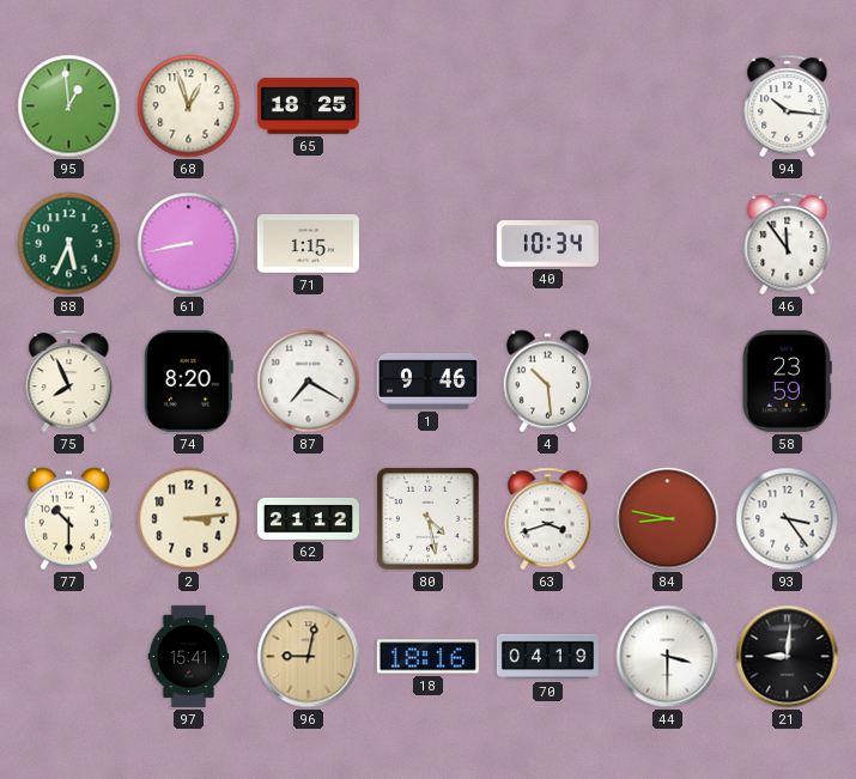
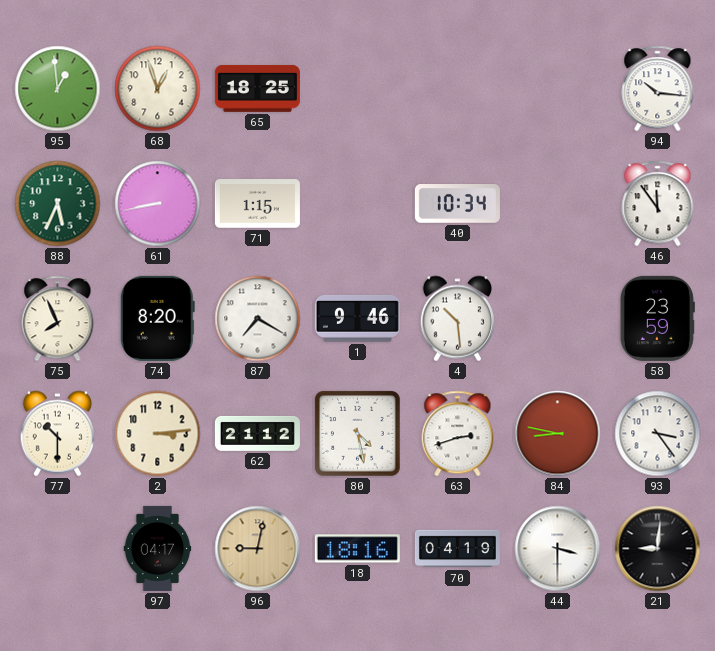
63: 3:42 -> 2:42
97: 15:41 -> 04:17
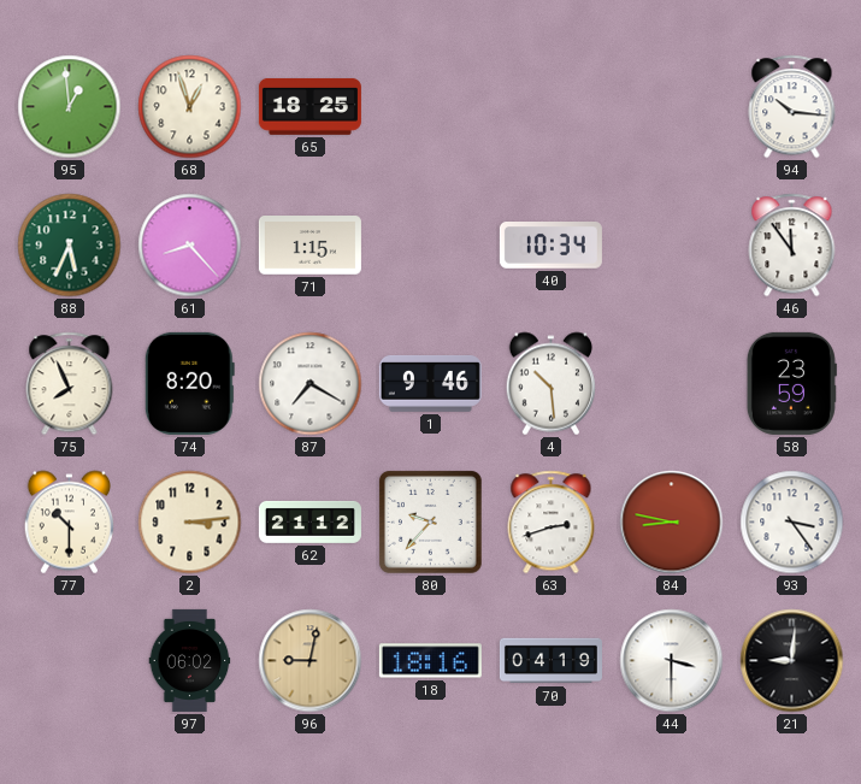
61: 8:43 -> 8:23
80: 4:28 -> 9:37
97: 04:17 -> 06:02
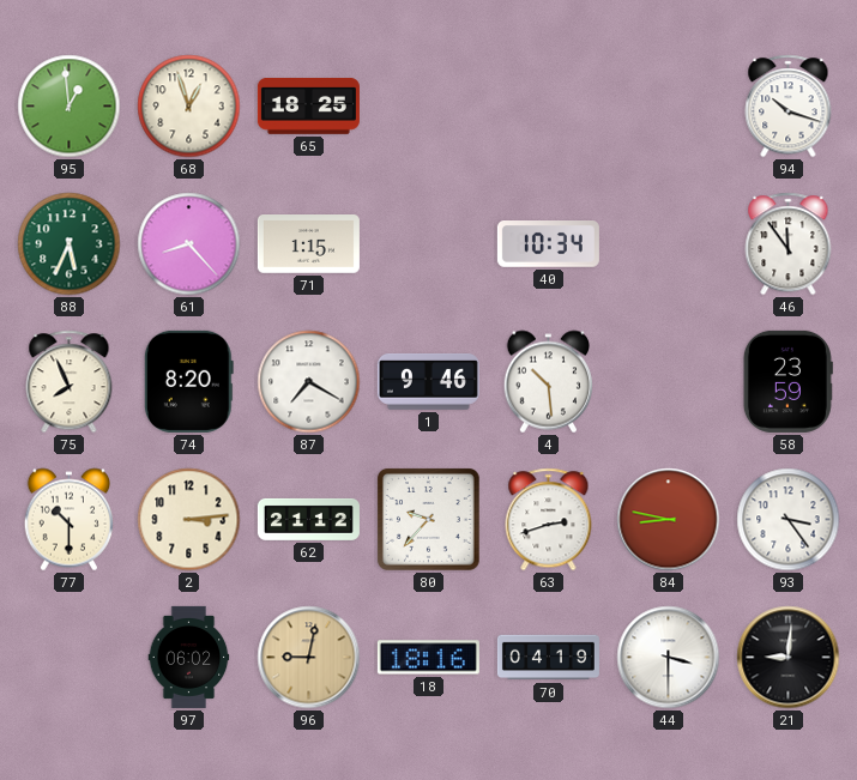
94: 10:16 -> 10:18
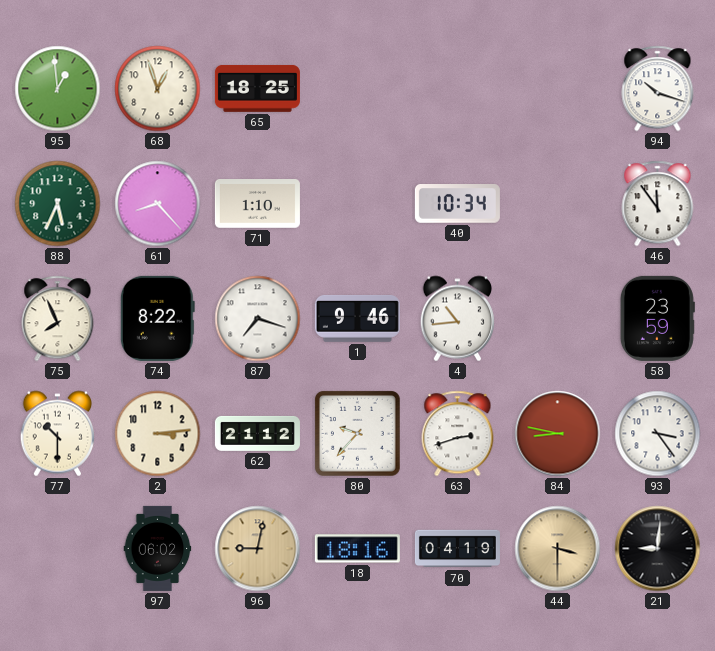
71: 1:15 -> 1:10
74: 8:20 -> 8:22
87: 7:20 -> 7:18
4: 10:29 -> 10:44
44 dial: white -> champagne
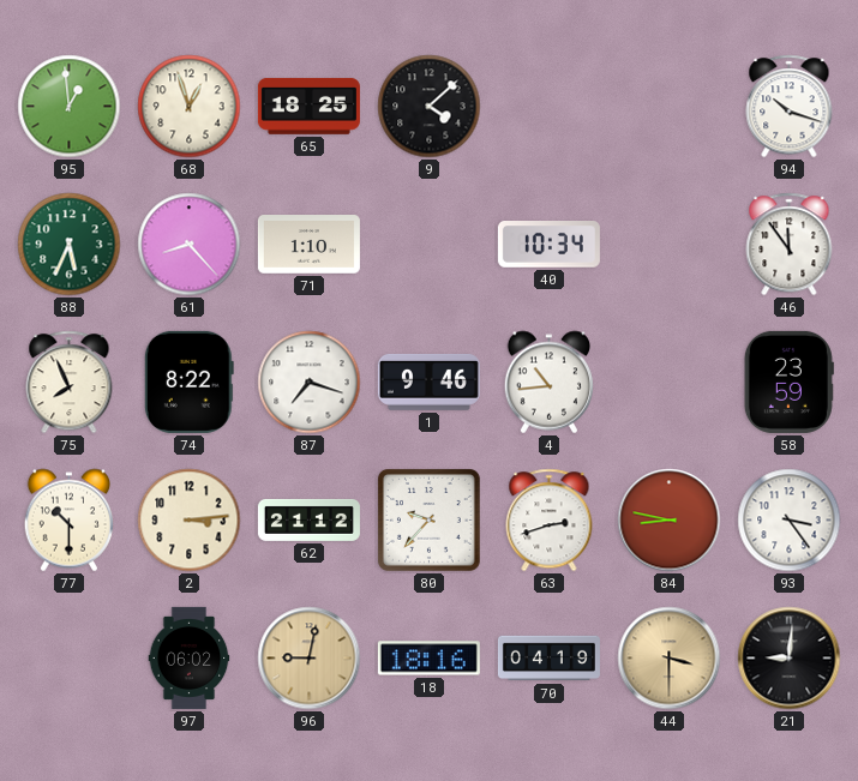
9: none -> 4:08
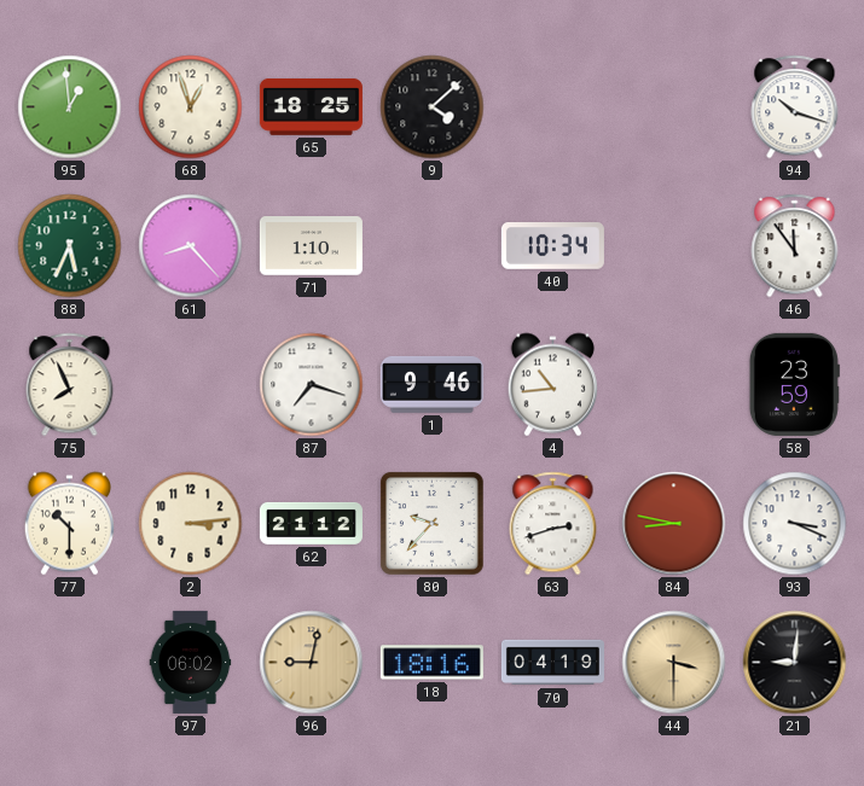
74: 8:22 -> none
93: 3:24 -> 3:19
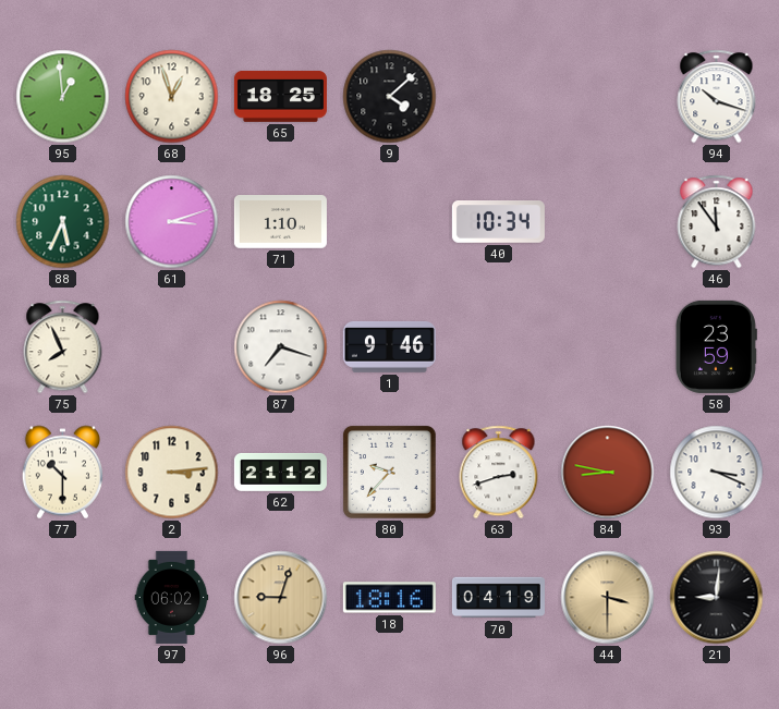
61: 8:23 -> 3:12
4: 10:44 -> none
96: 9:02 -> 9:03
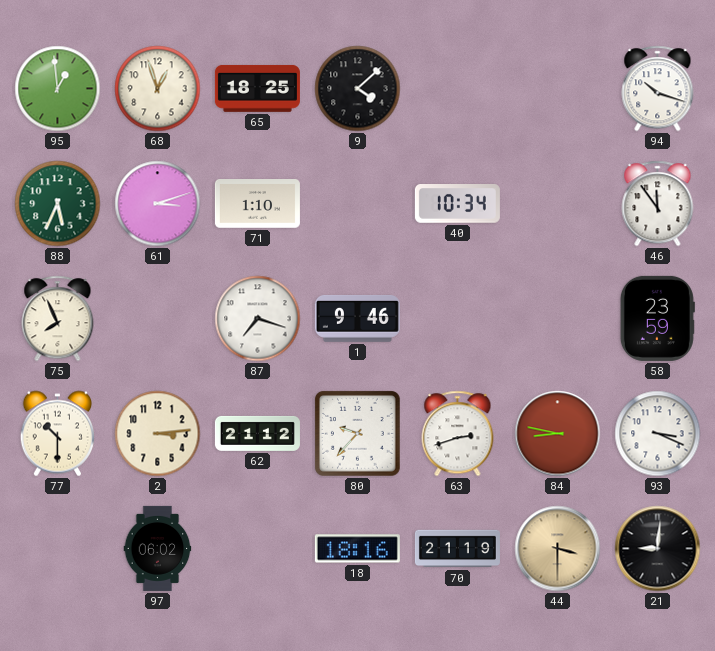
96: 9:03 -> none
70: 04:19 -> 21:19
